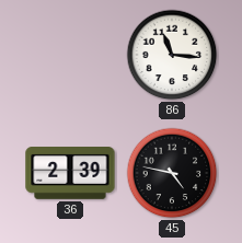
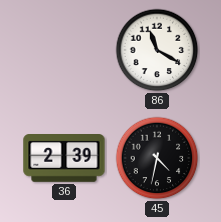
86: 11:16 -> 11:20
45: 4:47 -> 4:32
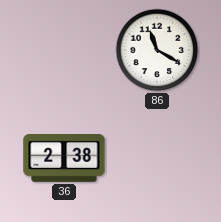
36: 2:39 -> 2:38
45: 4:32 -> none
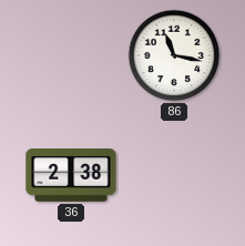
86: 11:20 -> 11:17
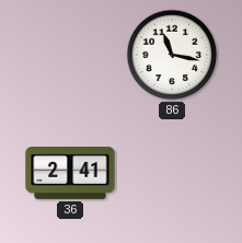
36: 2:38 -> 2:41
